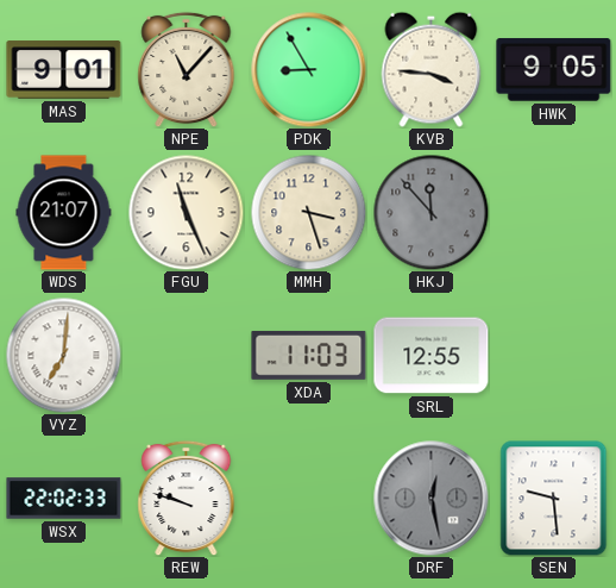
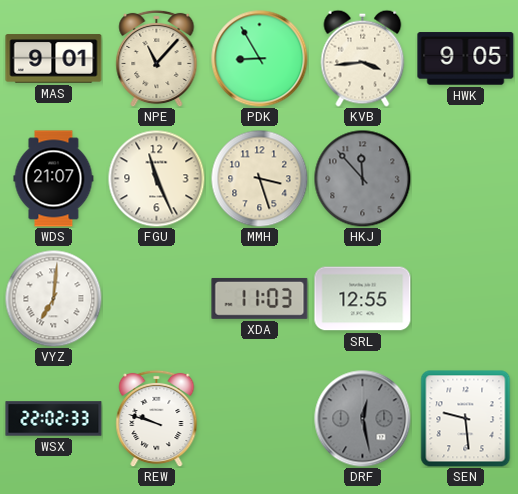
KVB: 3:46 -> 3:44
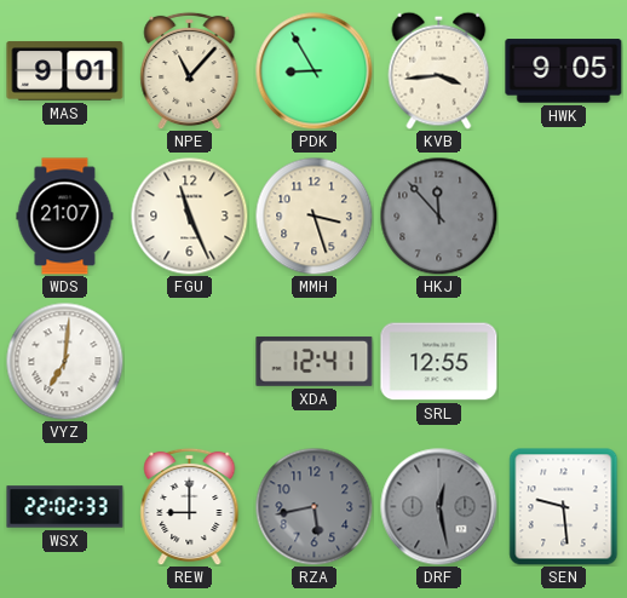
XDA: 11:03 -> 12:41
REW: 9:48 -> 9:00
RZA: none -> 5:43
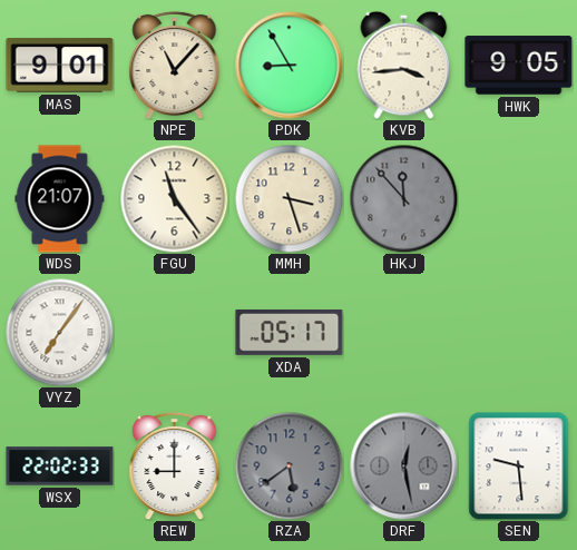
FGU: 11:26 -> 11:24
VYZ: 7:01 -> 7:06
XDA: 12:41 -> 05:17
SRL: 12:55 -> none
RZA: 5:43 -> 5:39
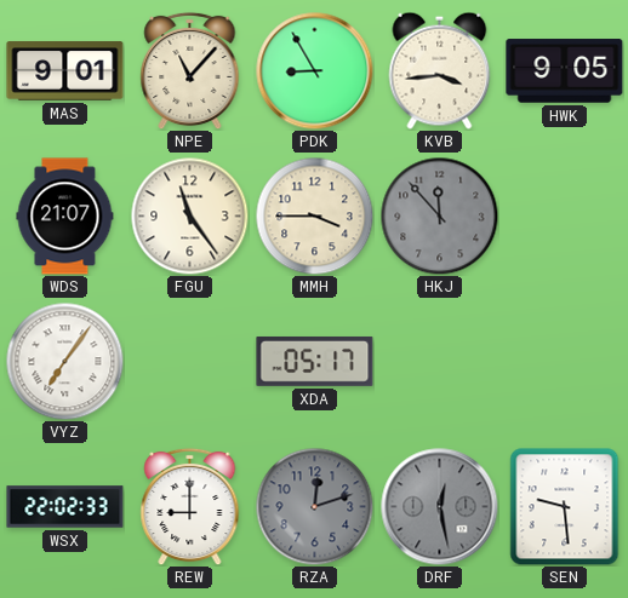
MMH: 3:27 -> 3:45
RZA: 5:39 -> 12:12
